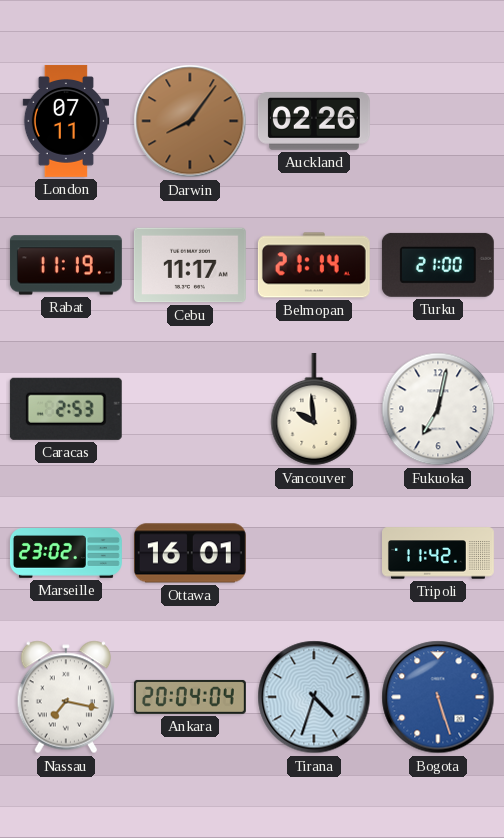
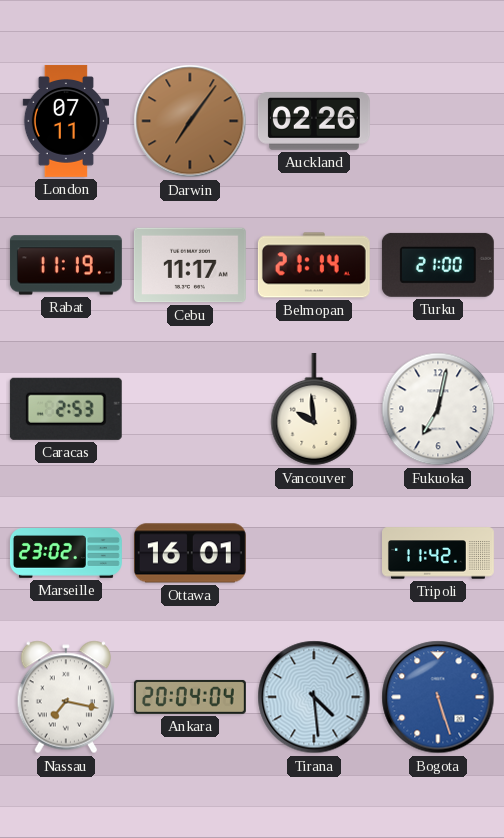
Darwin: 8:06 -> 7:06
Tirana: 4:33 -> 4:29
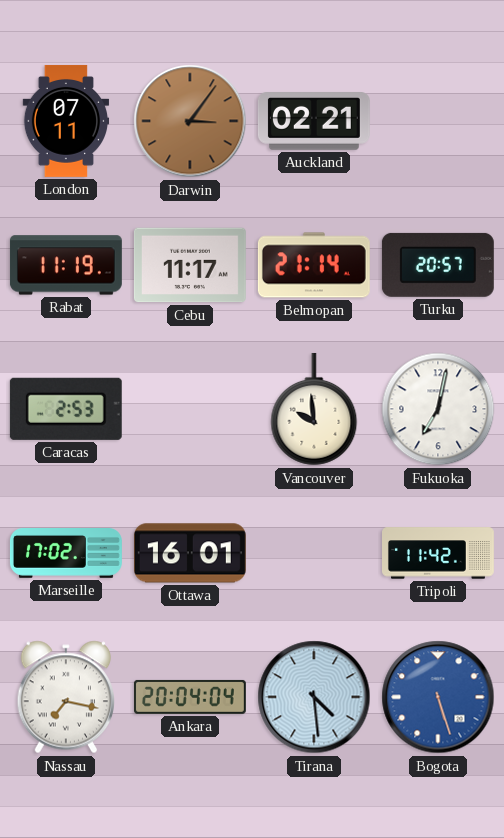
Darwin: 7:06 -> 3:06
Auckland: 02:26 -> 02:21
Turku: 21:00 -> 20:57
Marseille: 23:02 -> 17:02
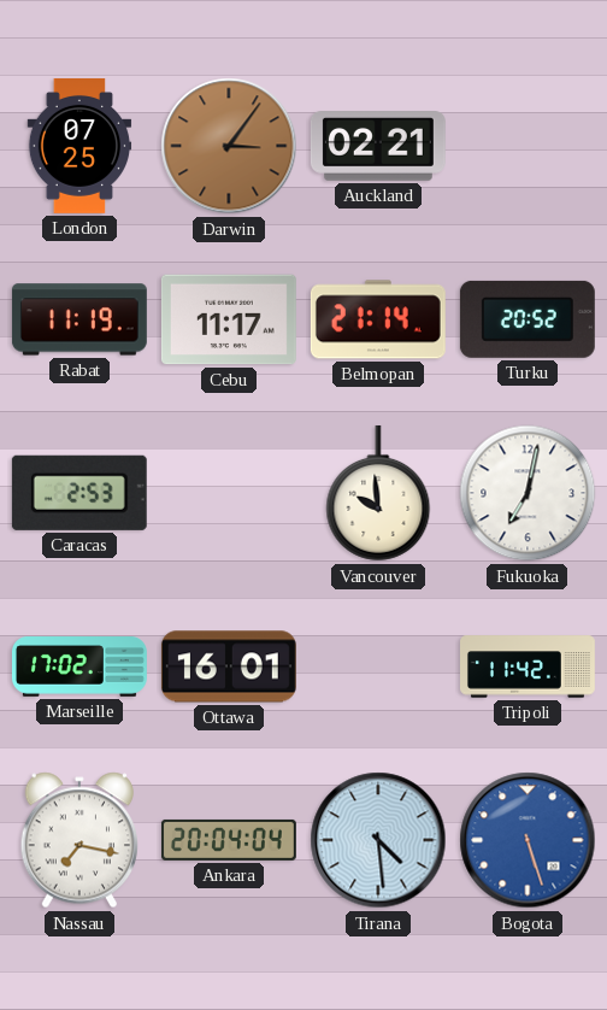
London: 07:11 -> 07:25
Turku: 20:57 -> 20:52
